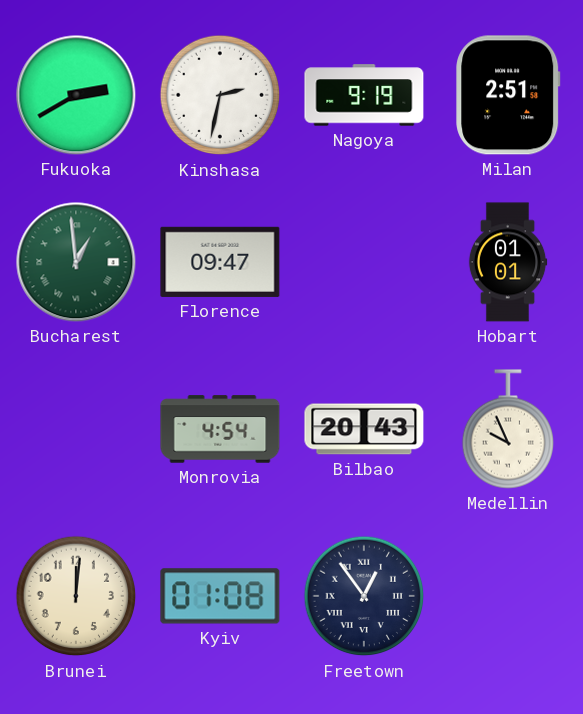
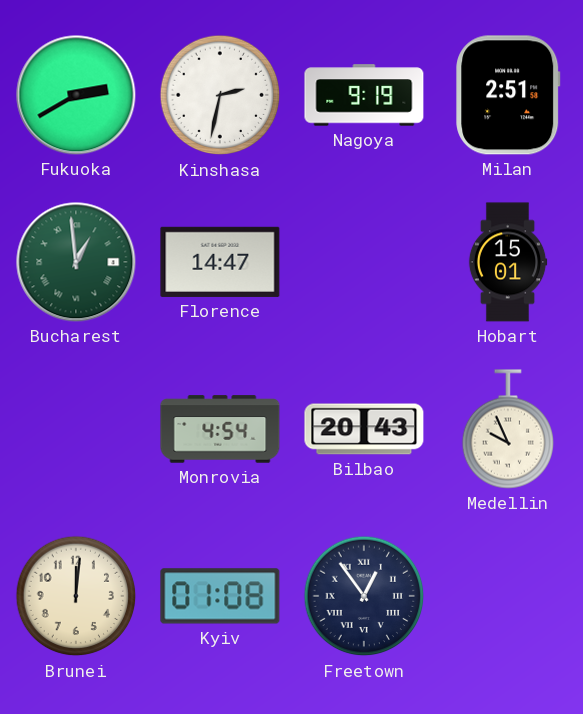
Florence: 09:47 -> 14:47
Hobart: 01:01 -> 15:01
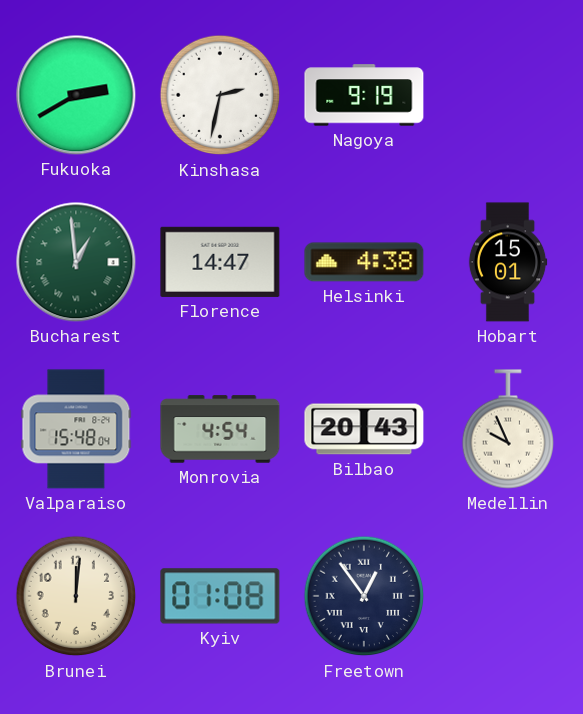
Milan: 2:51 -> none
Helsinki: none -> 4:38
Valparaiso: none -> 15:48
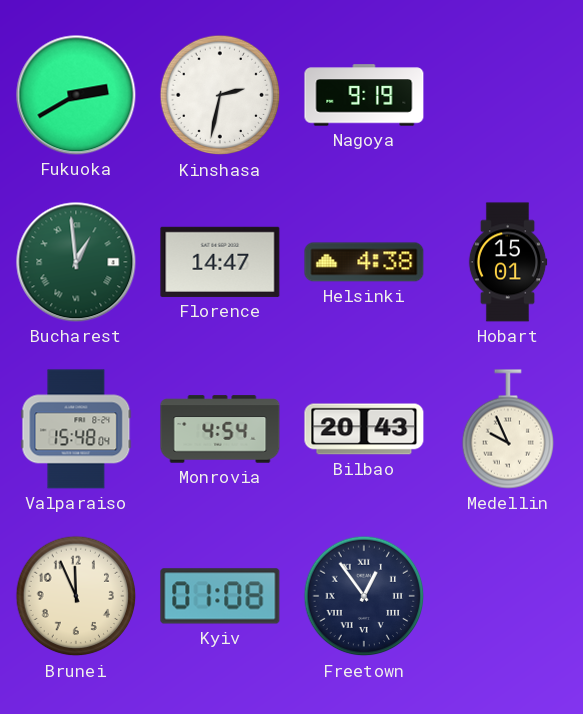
Brunei: 12:01 -> 11:56
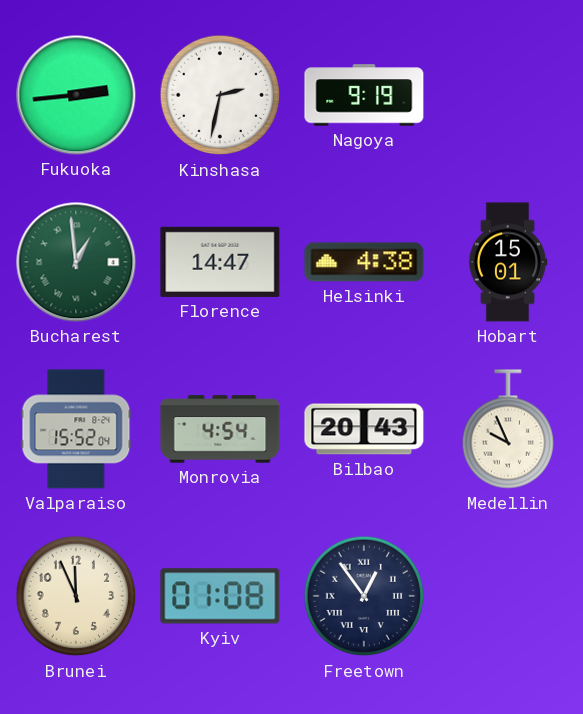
Fukuoka: 2:40 -> 2:44
Valparaiso: 15:48 -> 15:52
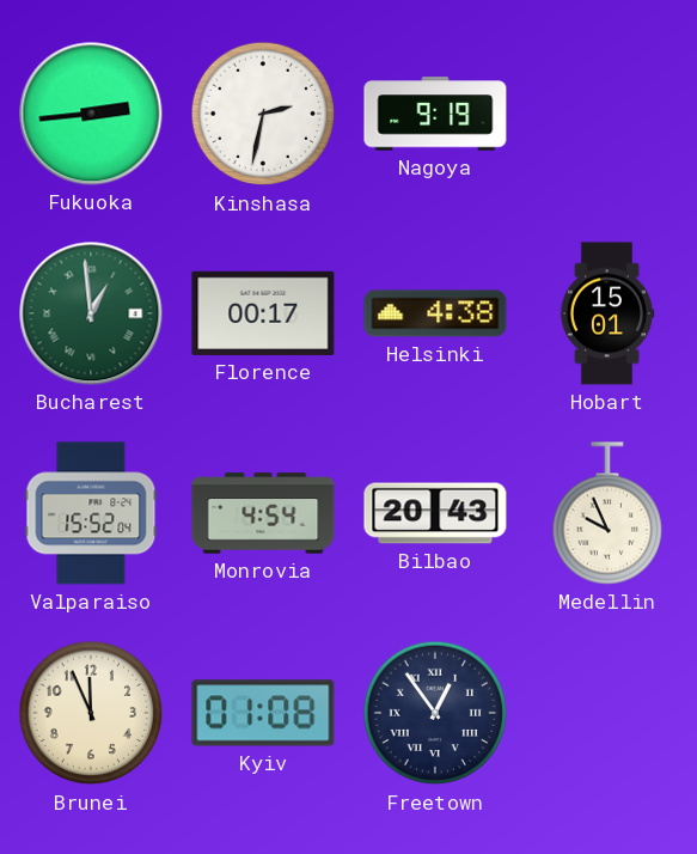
Florence: 14:47 -> 00:17
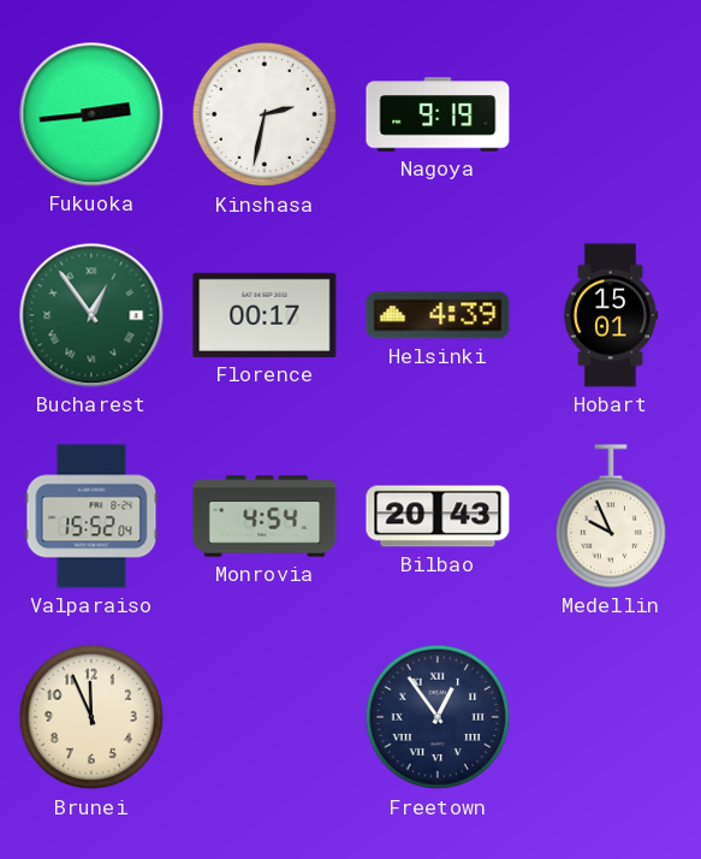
Bucharest: 12:59 -> 12:54
Helsinki: 4:38 -> 4:39
Kyiv: 01:08 -> none
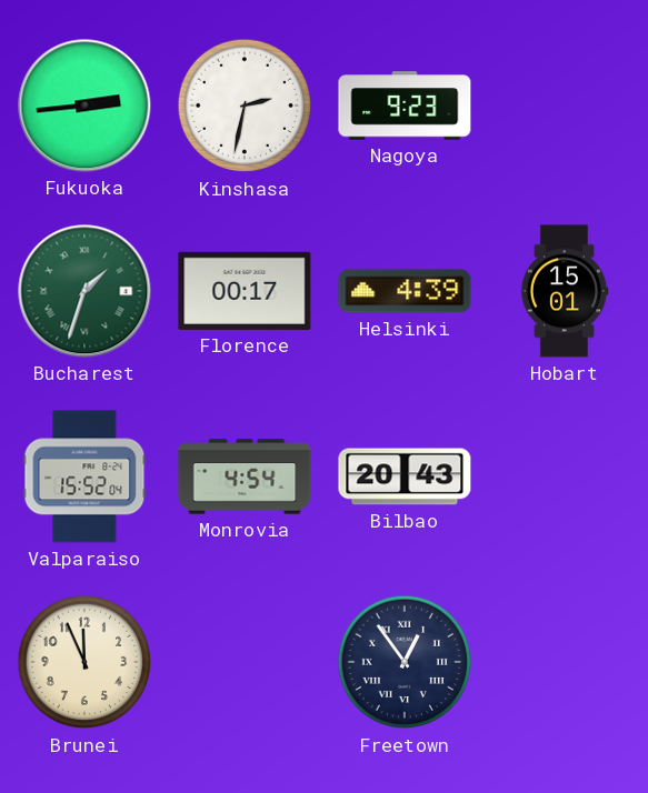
Nagoya: 9:19 -> 9:23
Bucharest: 12:54 -> 1:33
Medellin: 9:56 -> none
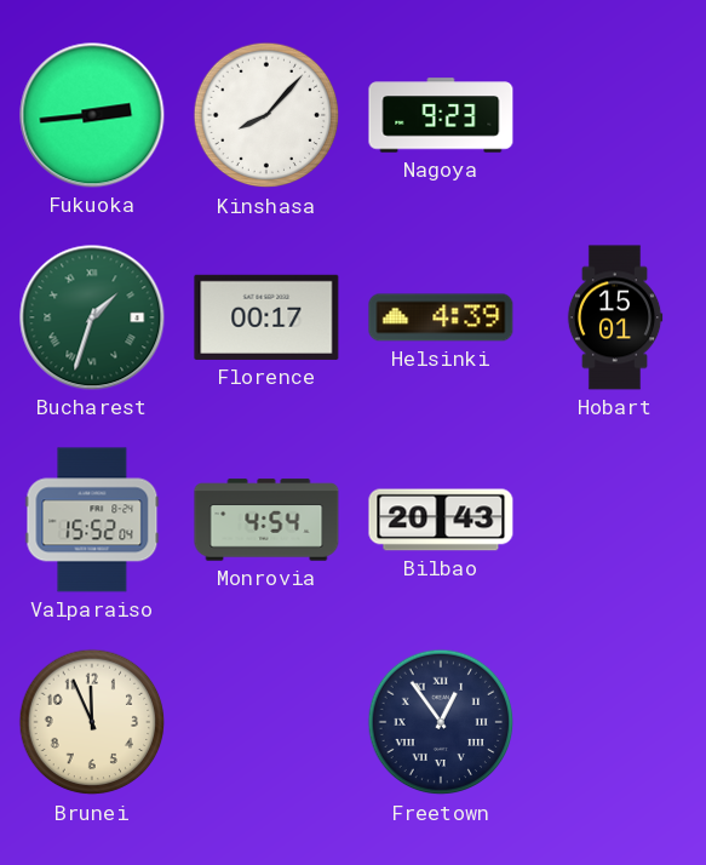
Kinshasa: 2:32 -> 8:07
